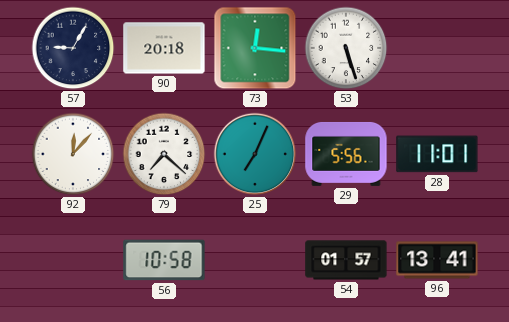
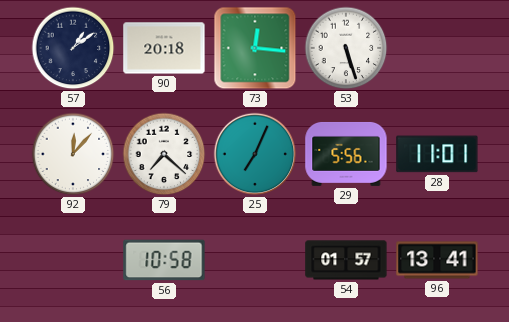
57: 9:05 -> 1:09
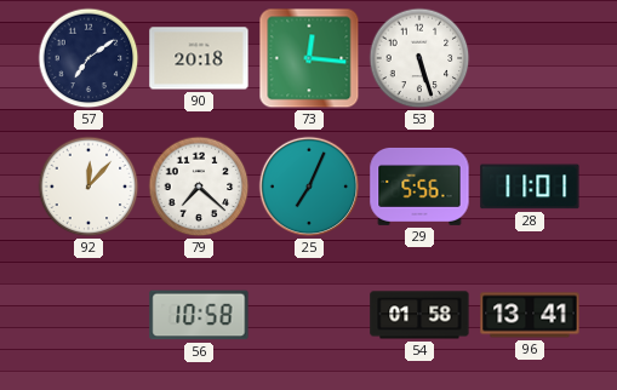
57: 1:09 -> 7:09
54: 01:57 -> 01:58
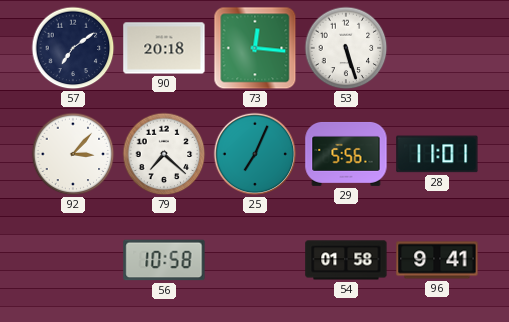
92: 12:07 -> 3:07
96: 13:41 -> 9:41
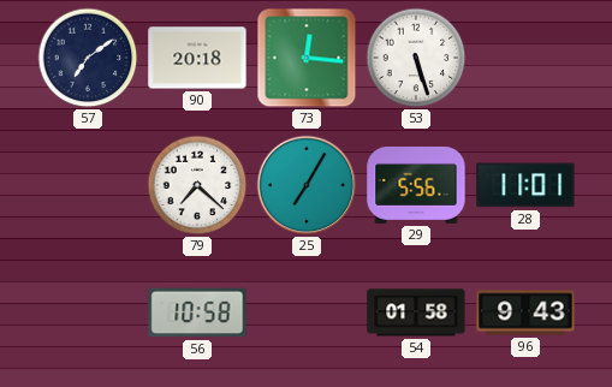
92: 3:07 -> none
25: 7:04 -> 7:05
96: 9:41 -> 9:43
